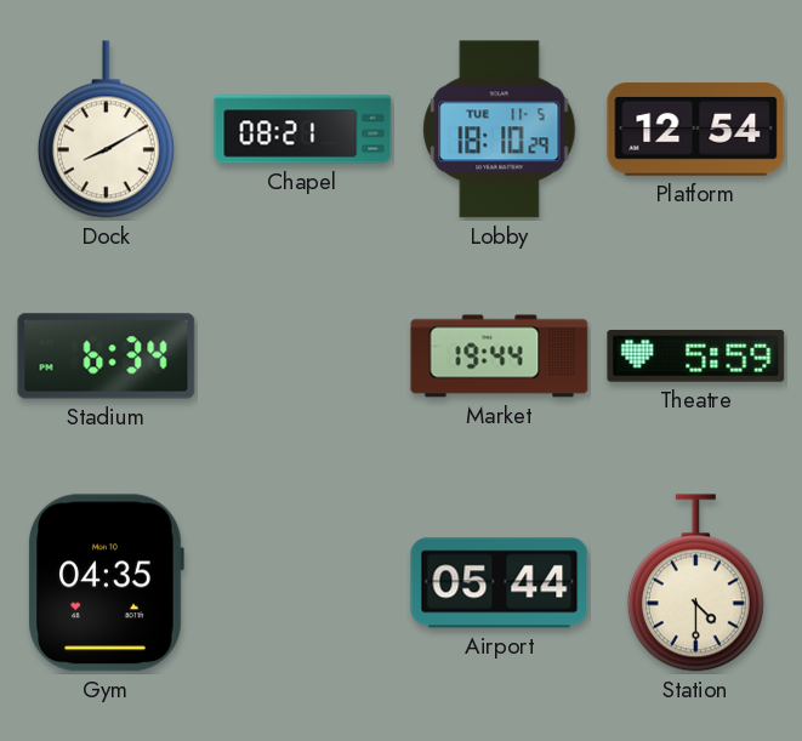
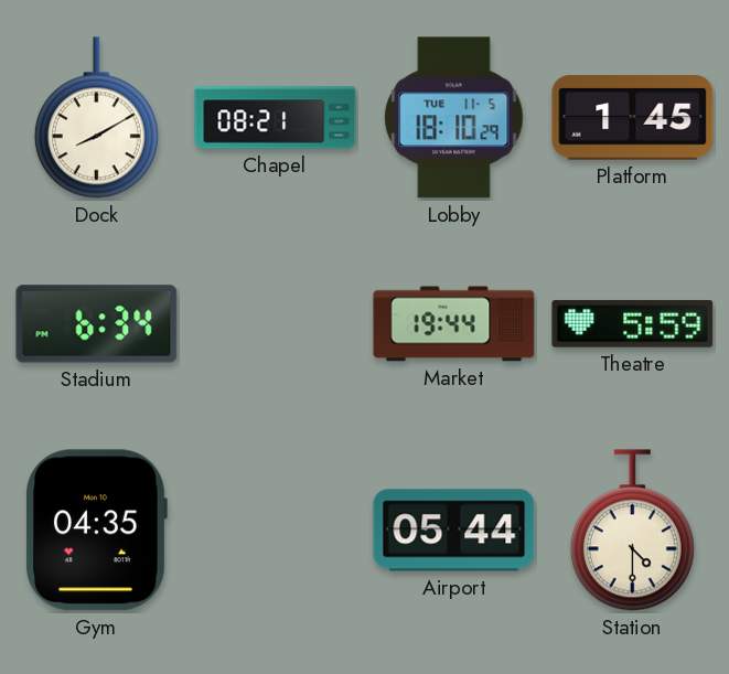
Platform: 12:54 -> 1:45
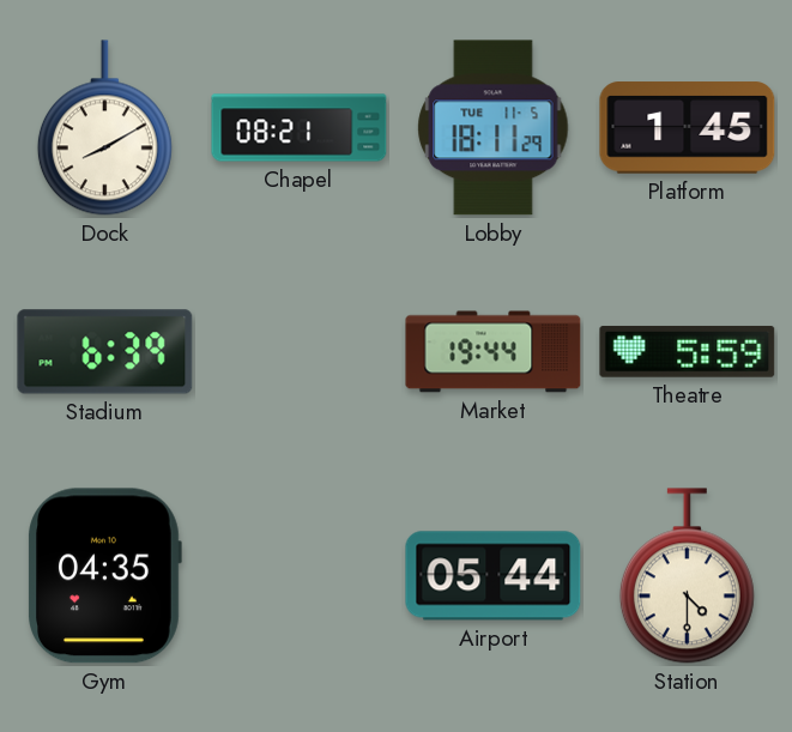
Lobby: 18:10 -> 18:11
Stadium: 6:34 -> 6:39
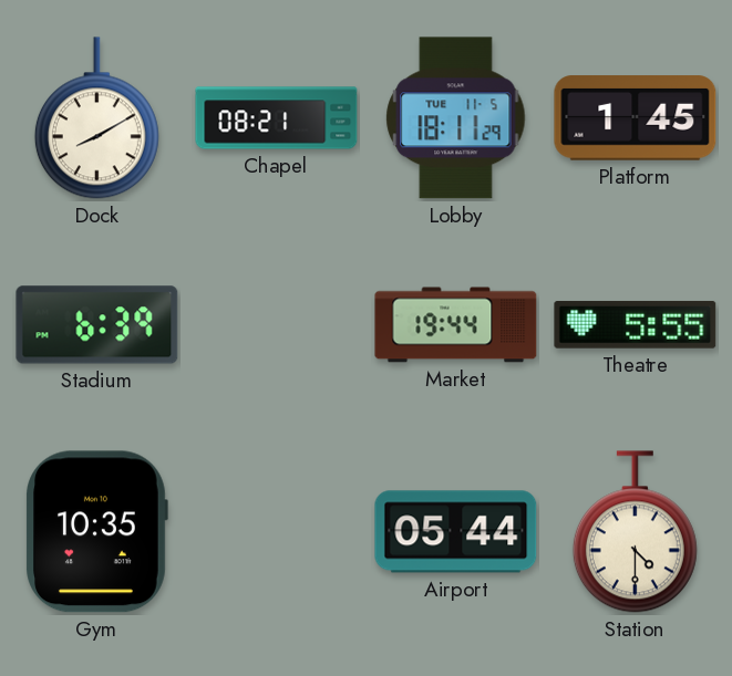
Theatre: 5:59 -> 5:55
Gym: 04:35 -> 10:35
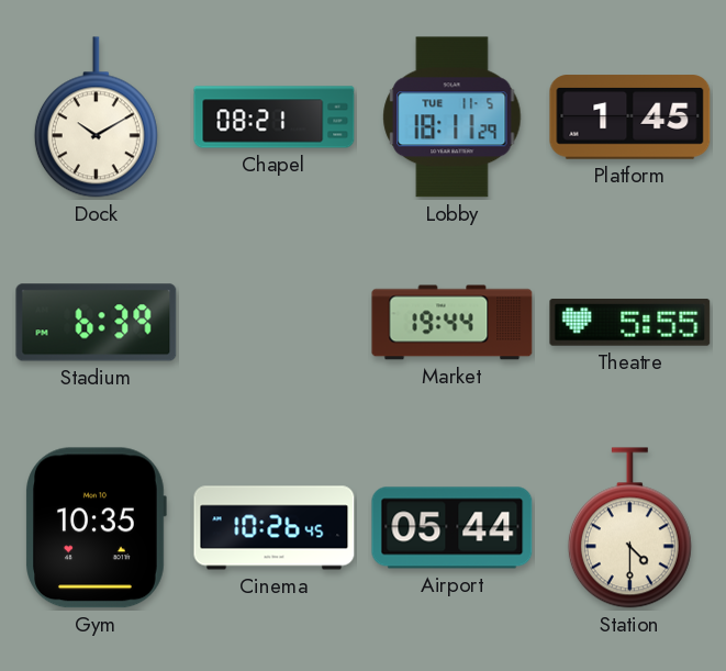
Dock: 8:10 -> 10:10
Cinema: none -> 10:26
